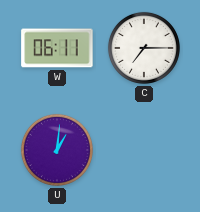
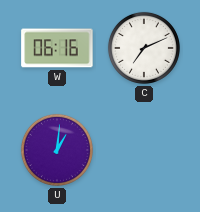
W: 06:11 -> 06:16
C: 7:15 -> 7:11
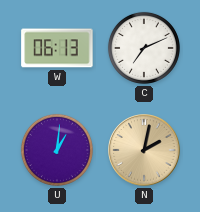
W: 06:16 -> 06:13
N: none -> 2:02
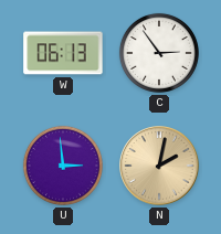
C: 7:11 -> 2:54
U: 1:01 -> 2:59
